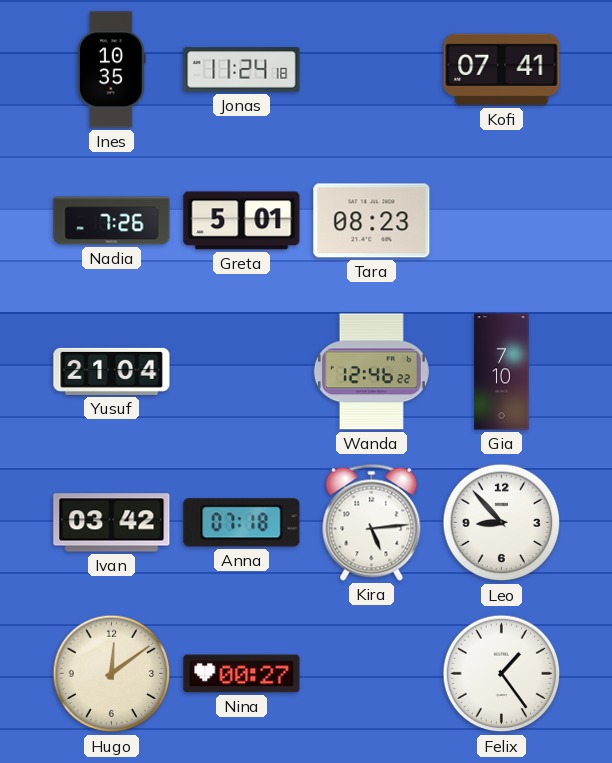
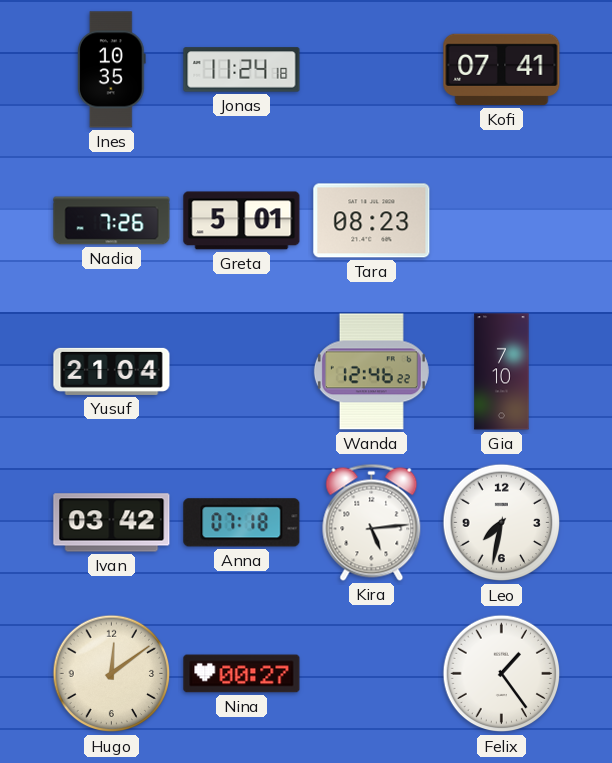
Leo: 8:53 -> 7:32
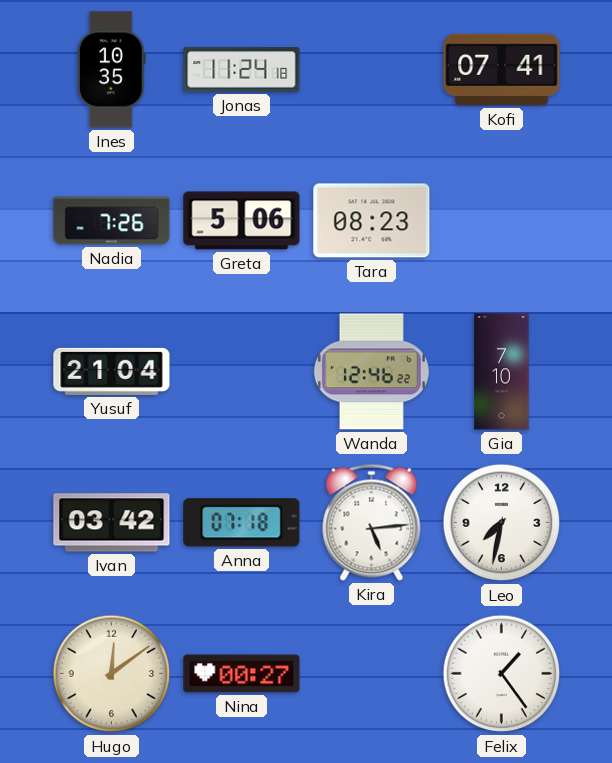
Greta: 5:01 -> 5:06
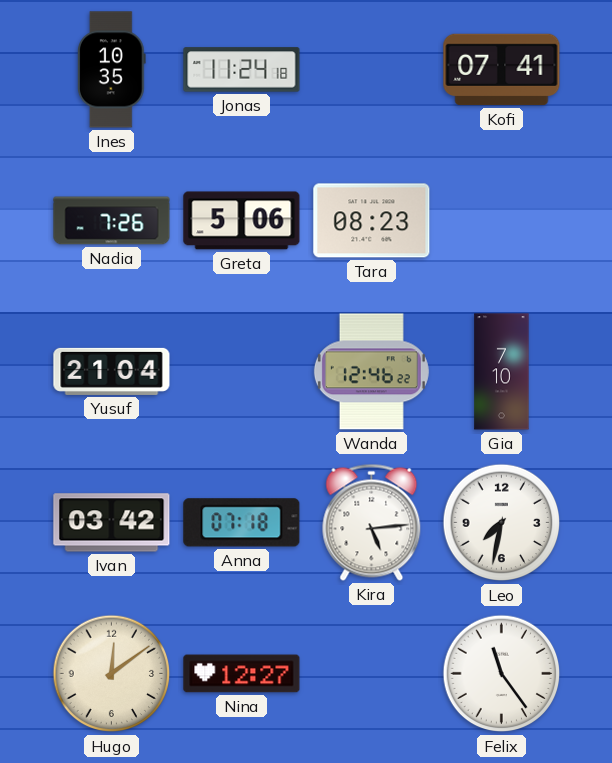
Nina: 00:27 -> 12:27
Felix: 1:24 -> 11:24
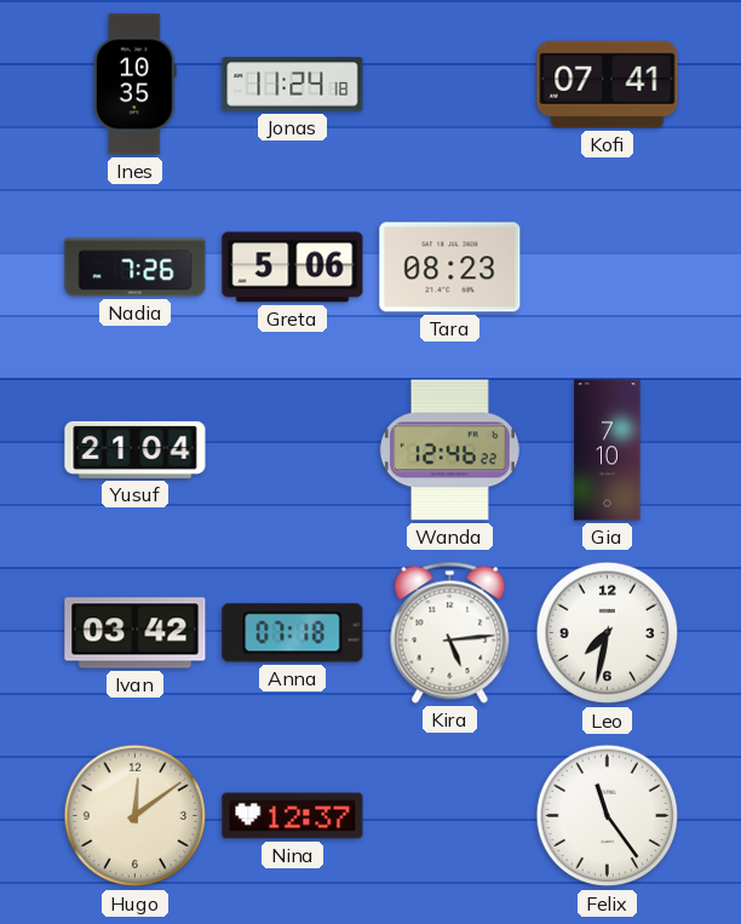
Nina: 12:27 -> 12:37
